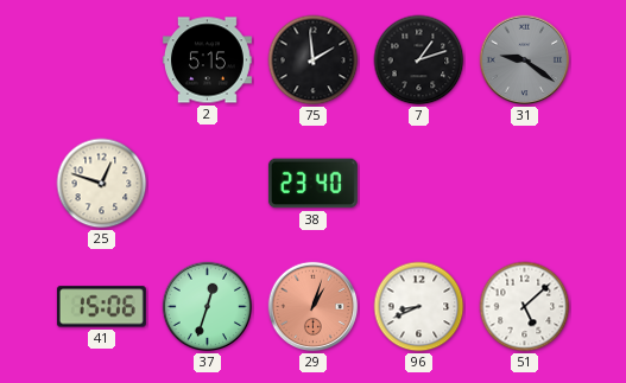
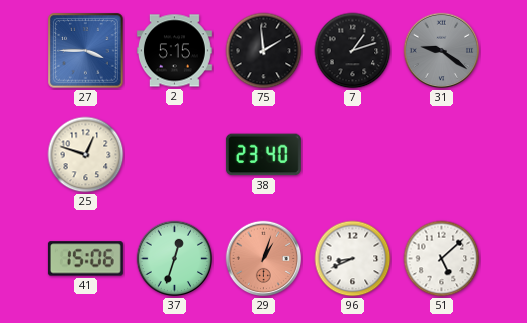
27: none -> 3:45
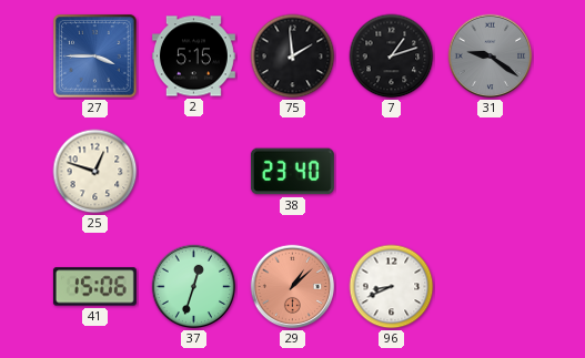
29: 1:03 -> 1:08
51: 5:08 -> none
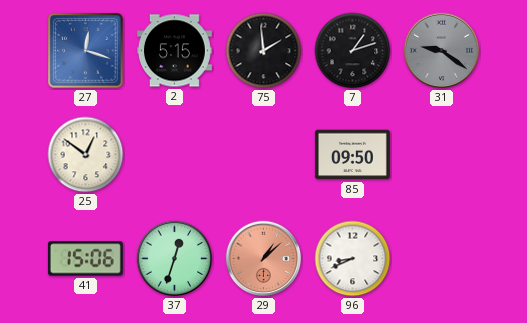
27: 3:45 -> 12:18
25: 12:48 -> 12:51
38: 23:40 -> none
85: none -> 09:50
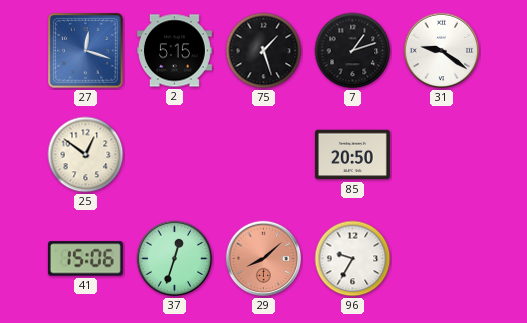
75: 1:59 -> 1:27
31 dial: grey -> white
85: 09:50 -> 20:50
29: 1:08 -> 8:08
96: 8:41 -> 9:35
